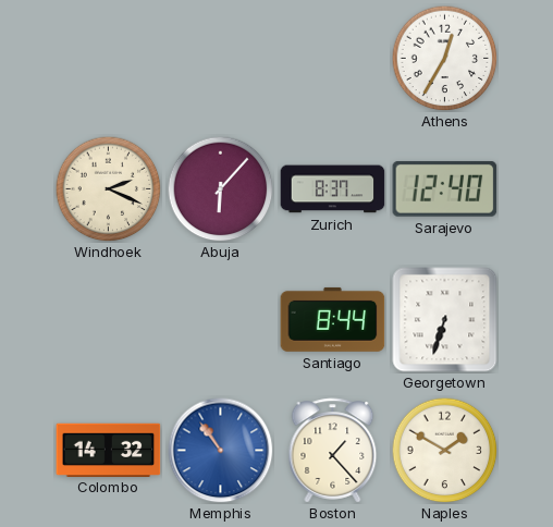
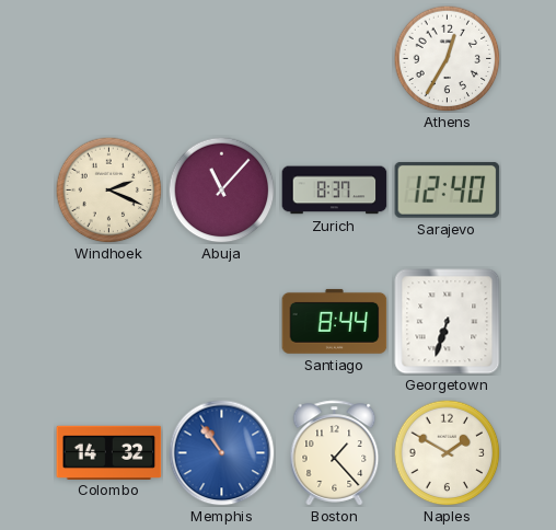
Abuja: 6:07 -> 11:07
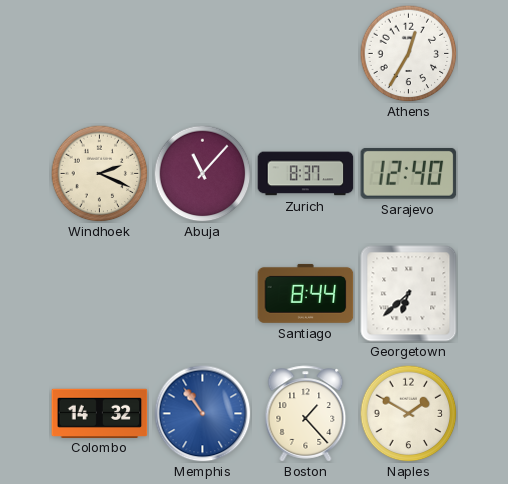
Georgetown: 6:33 -> 6:38
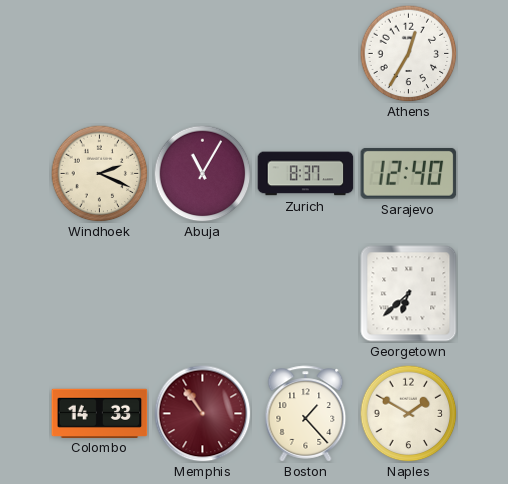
Abuja: 11:07 -> 11:05
Santiago: 8:44 -> none
Colombo: 14:32 -> 14:33
Memphis dial: blue -> burgundy
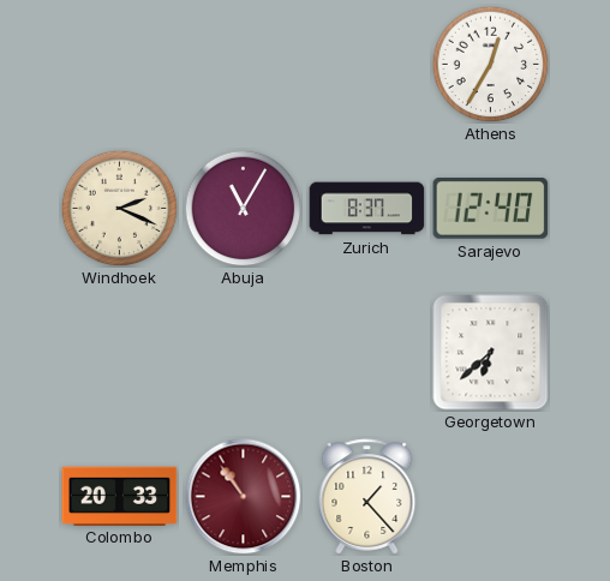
Colombo: 14:33 -> 20:33
Naples: 1:50 -> none
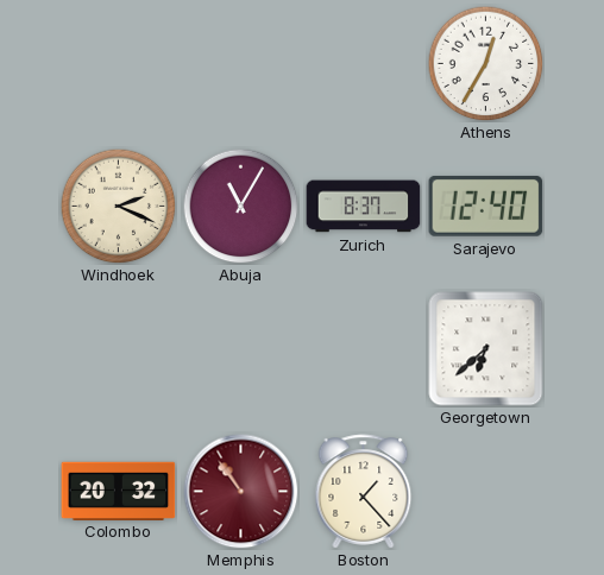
Colombo: 20:33 -> 20:32
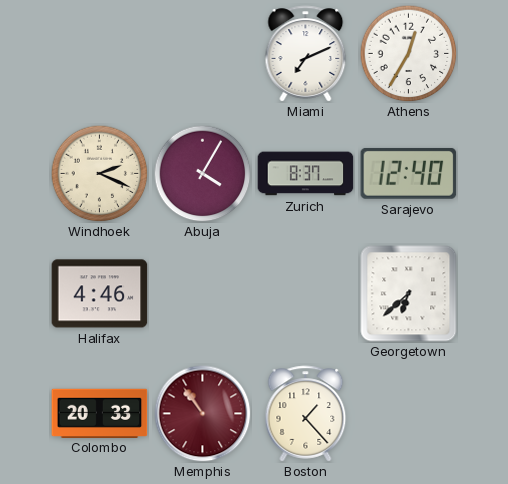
Miami: none -> 7:11
Abuja: 11:05 -> 4:05
Halifax: none -> 4:46
Colombo: 20:32 -> 20:33
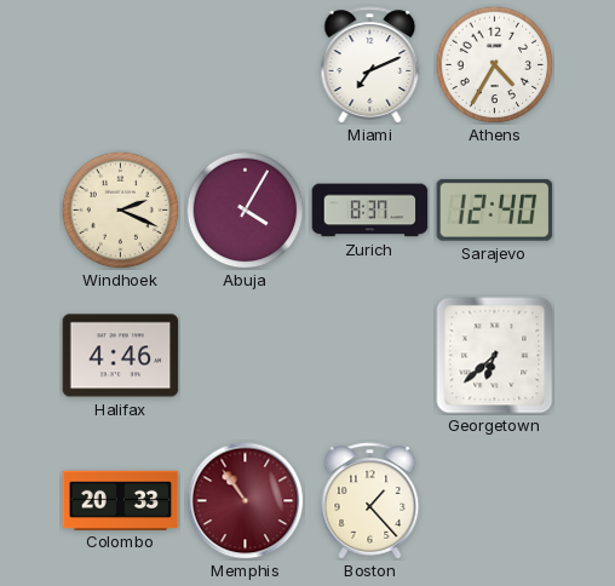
Athens: 12:35 -> 4:35
